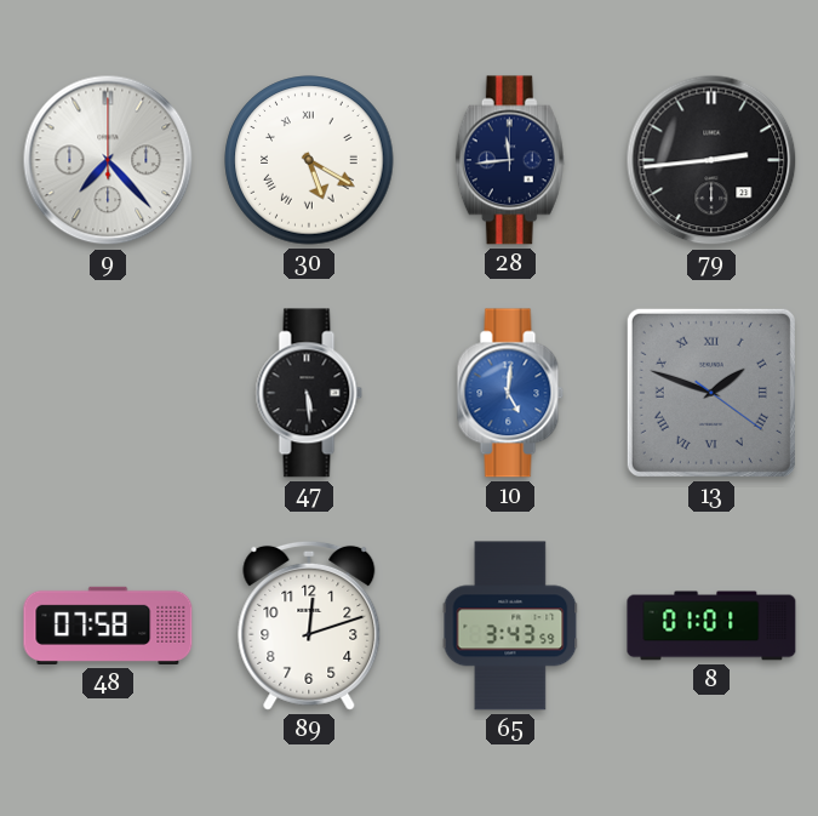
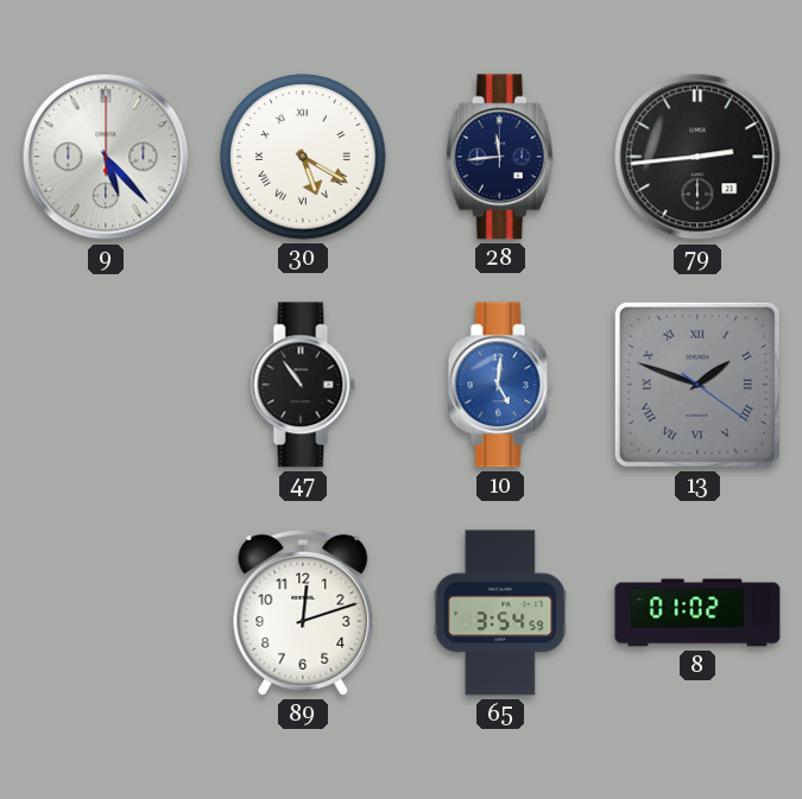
9: 7:23 -> 5:23
47: 5:29 -> 10:54
48: 07:58 -> none
65: 3:43 -> 3:54
8: 01:01 -> 01:02
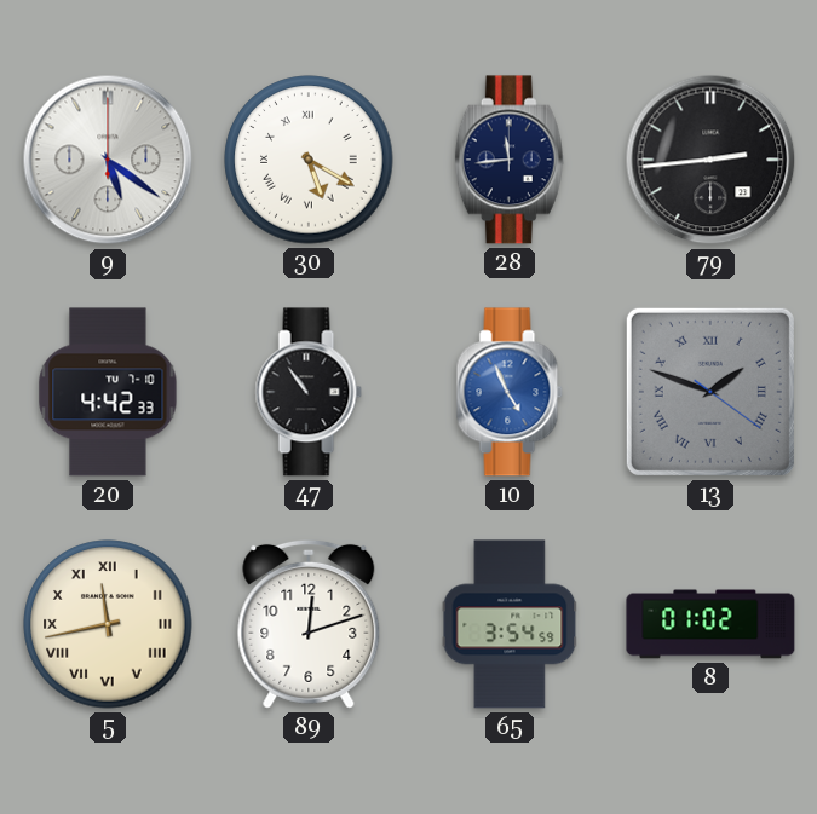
9: 5:23 -> 5:21
20: none -> 4:42
10: 5:01 -> 4:56
5: none -> 11:43
